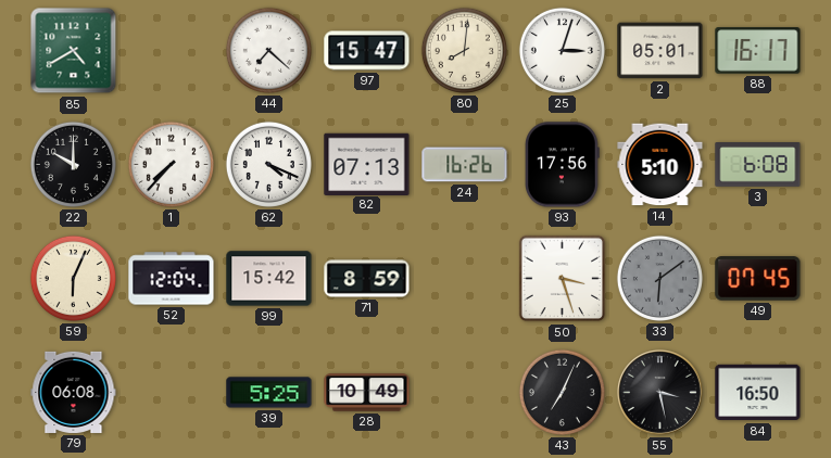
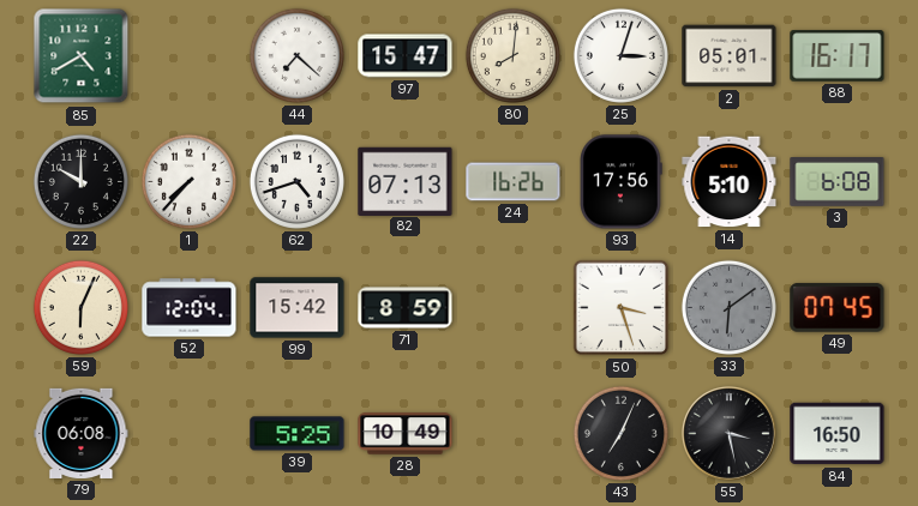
62: 4:19 -> 4:42
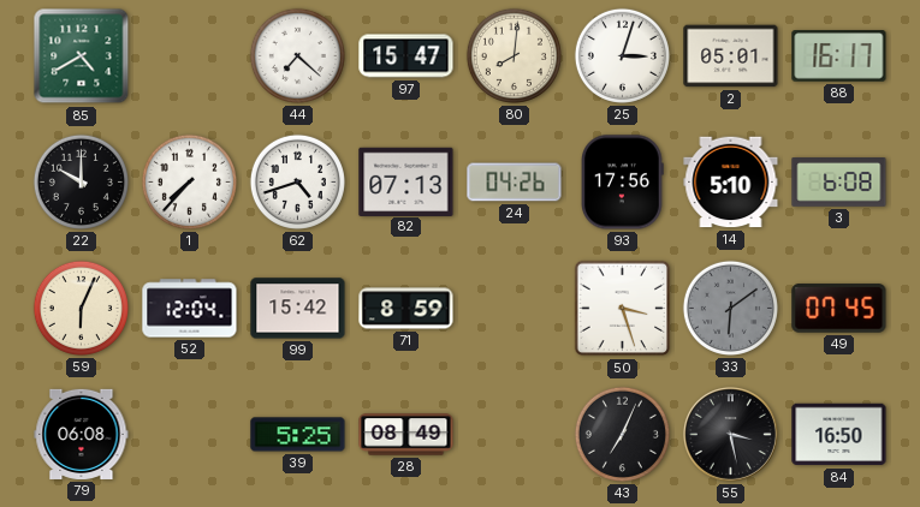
24: 16:26 -> 04:26
28: 10:49 -> 08:49
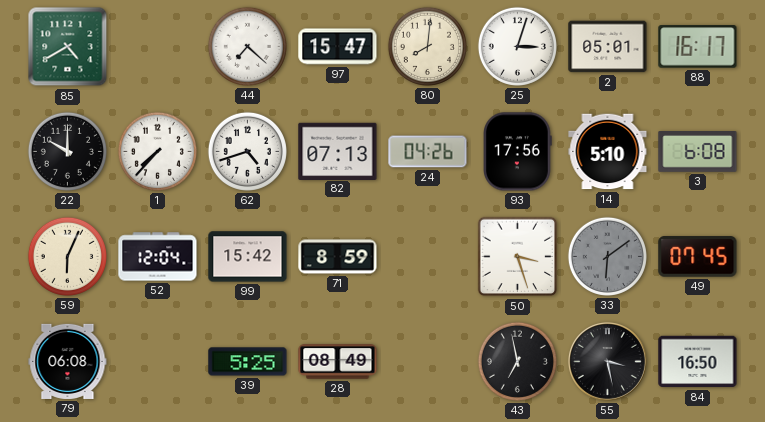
43: 7:04 -> 6:58
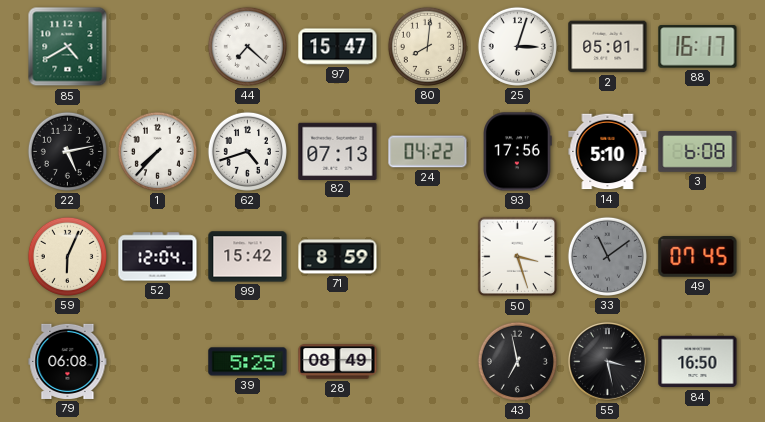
22: 10:00 -> 5:13
24: 04:26 -> 04:22
33: 6:09 -> 11:09
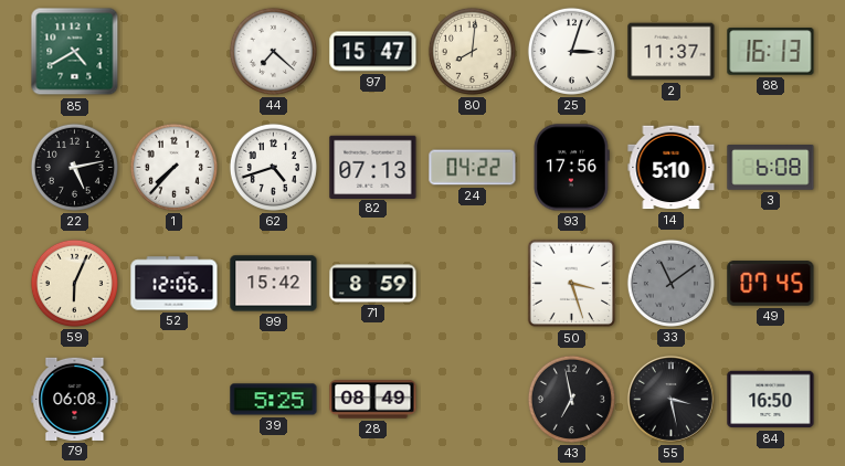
2: 05:01 -> 11:37
88: 16:17 -> 16:13
52: 12:04 -> 12:06
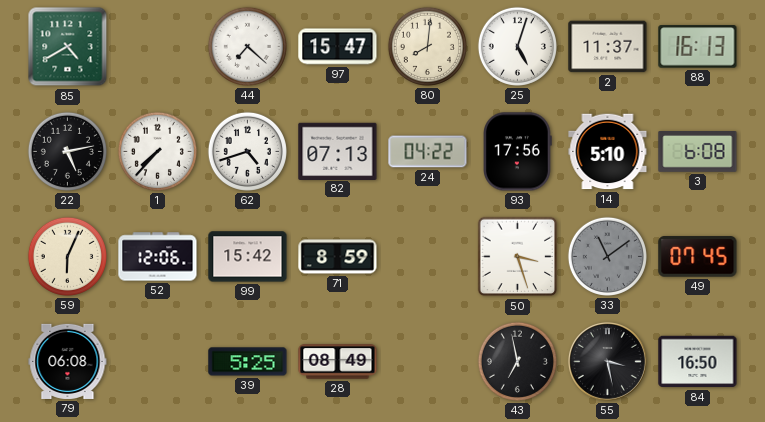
25: 3:03 -> 5:03
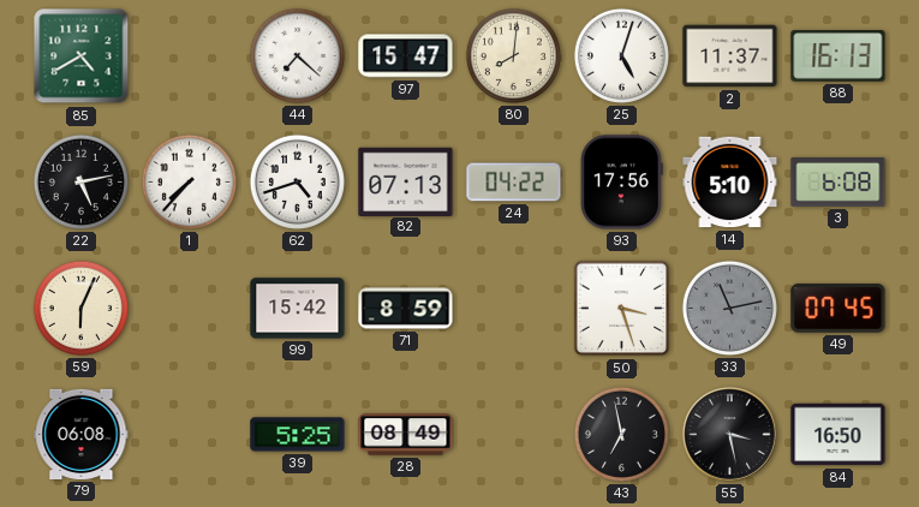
52: 12:06 -> none
33: 11:09 -> 11:13
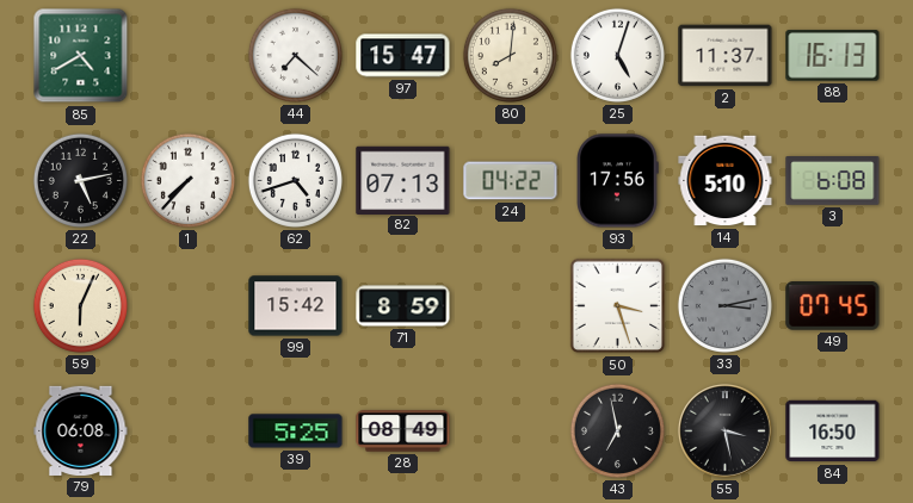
33: 11:13 -> 3:13
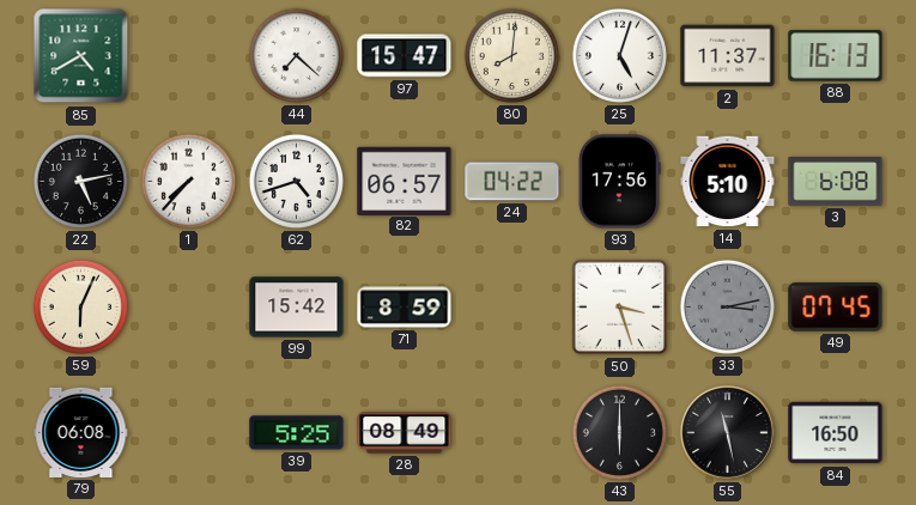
82: 07:13 -> 06:57
43: 6:58 -> 6:00
55: 3:28 -> 11:28
